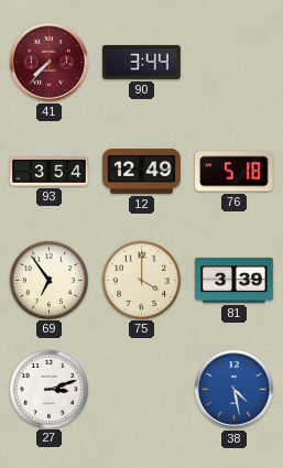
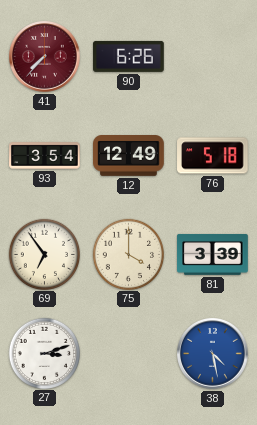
90: 3:44 -> 6:26
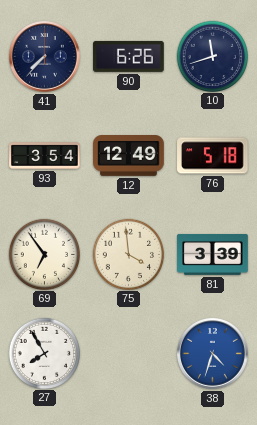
41 dial: burgundy -> navy
10: none -> 11:42
75: 4:00 -> 3:59
27: 3:12 -> 7:55
38: 4:28 -> 4:33
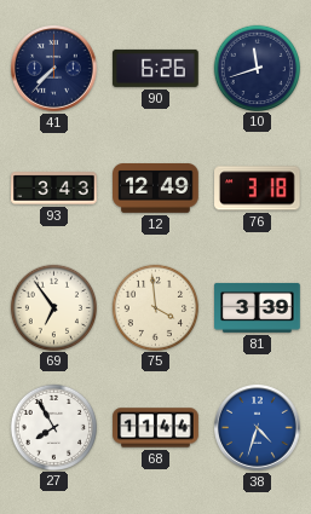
93: 3:54 -> 3:43
76: 5:18 -> 3:18
68: none -> 11:44
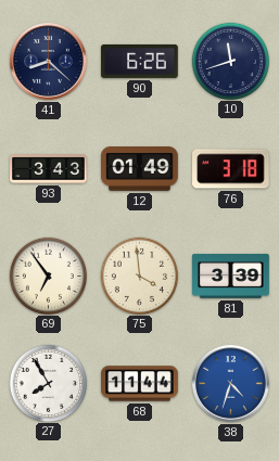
41: 7:37 -> 8:22
12: 12:49 -> 01:49
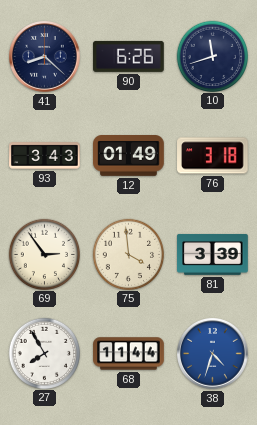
69: 6:54 -> 2:54
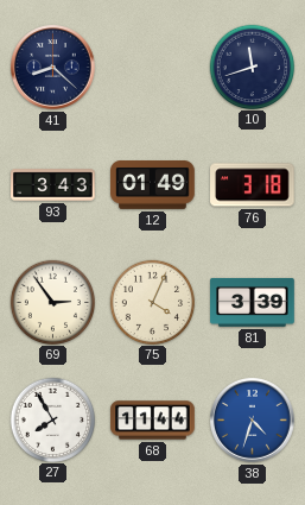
90: 6:26 -> none
75: 3:59 -> 4:04
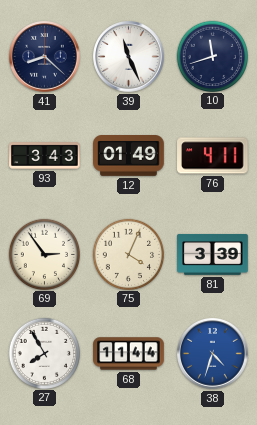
39: none -> 11:26
76: 3:18 -> 4:11
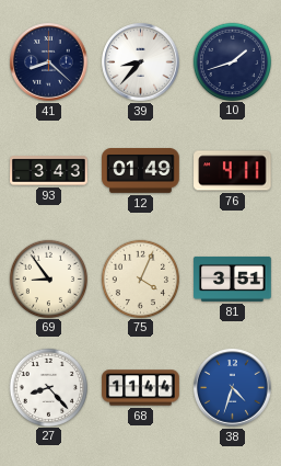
39: 11:26 -> 8:37
10: 11:42 -> 1:42
69: 2:54 -> 8:54
81: 3:39 -> 3:51
27: 7:55 -> 8:23
